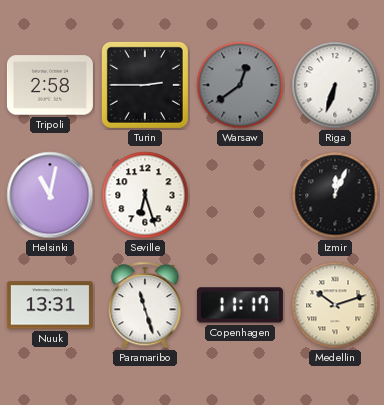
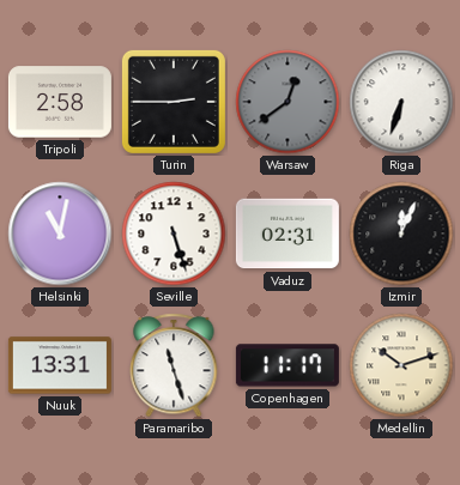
Seville: 6:27 -> 5:27
Vaduz: none -> 02:31
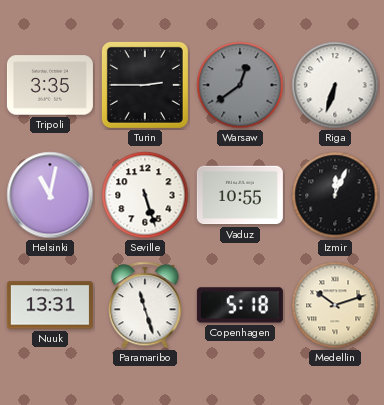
Tripoli: 2:58 -> 3:35
Vaduz: 02:31 -> 10:55
Copenhagen: 11:17 -> 5:18
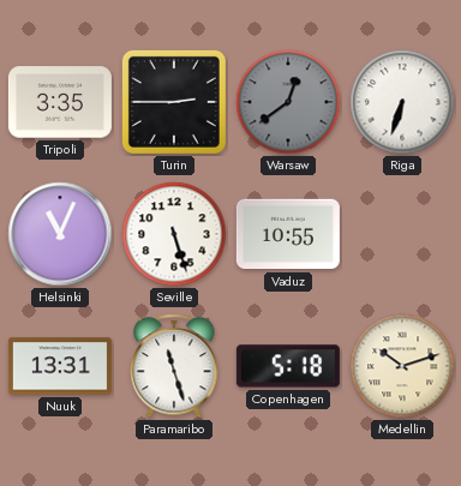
Helsinki: 11:02 -> 11:04
Izmir: 12:04 -> none
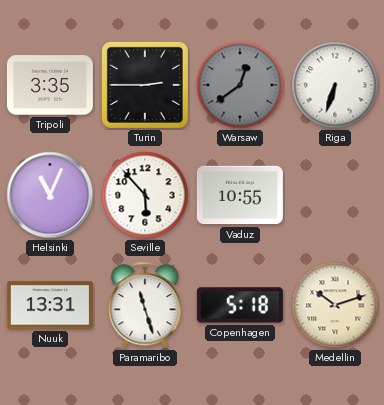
Seville: 5:27 -> 5:53
